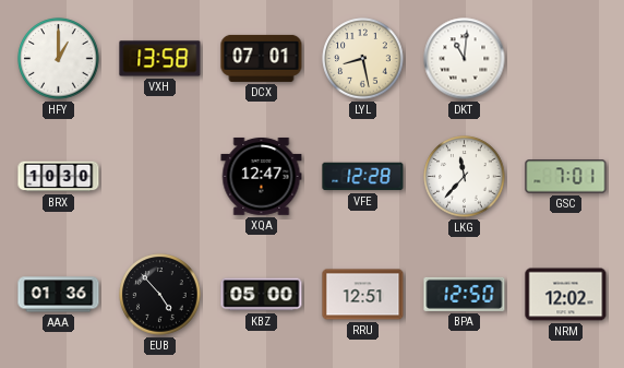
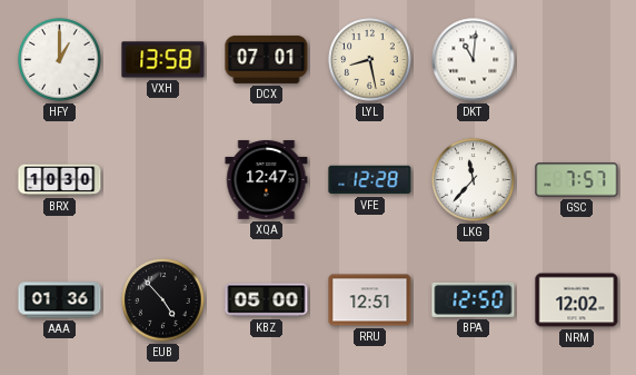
GSC: 7:01 -> 7:57
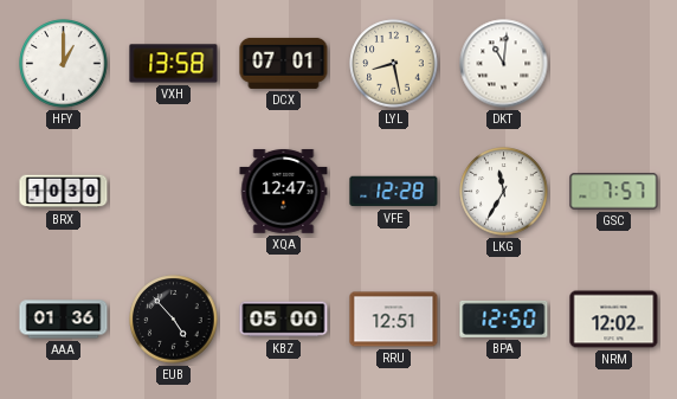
LKG: 11:37 -> 11:35
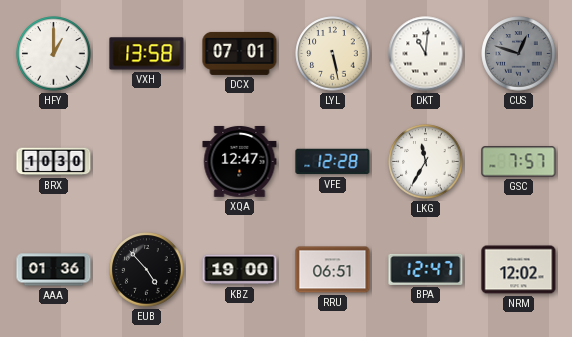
LYL: 8:28 -> 5:28
CUS: none -> 12:48
KBZ: 05:00 -> 19:00
RRU: 12:51 -> 06:51
BPA: 12:50 -> 12:47
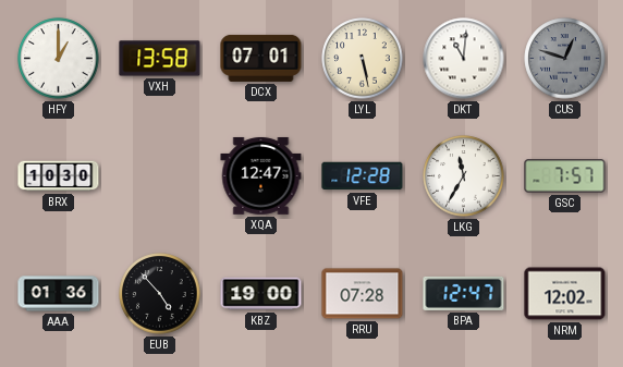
RRU: 06:51 -> 07:28
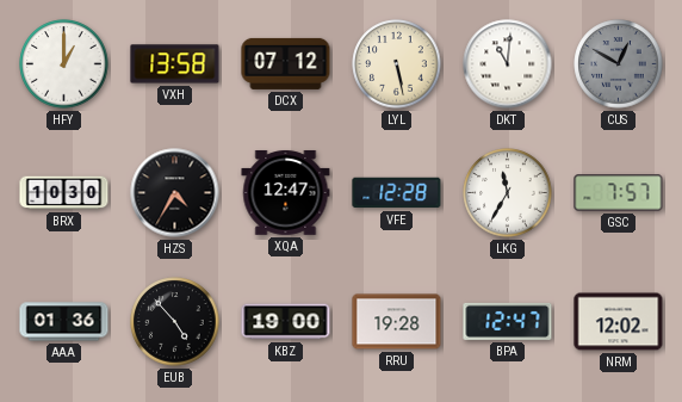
DCX: 07:01 -> 07:12
CUS: 12:48 -> 12:50
HZS: none -> 4:35
RRU: 07:28 -> 19:28
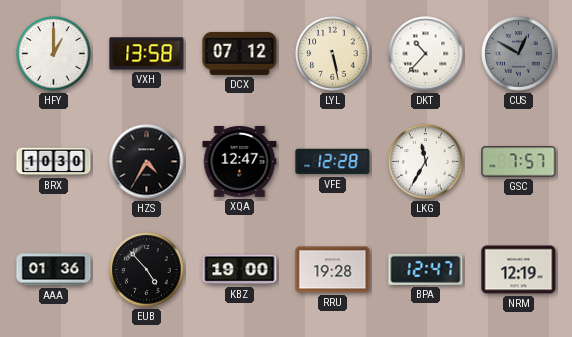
DKT: 11:01 -> 10:37
NRM: 12:02 -> 12:19
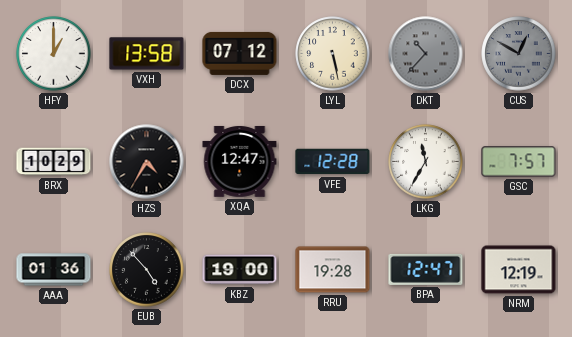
DKT dial: white -> grey
BRX: 10:30 -> 10:29
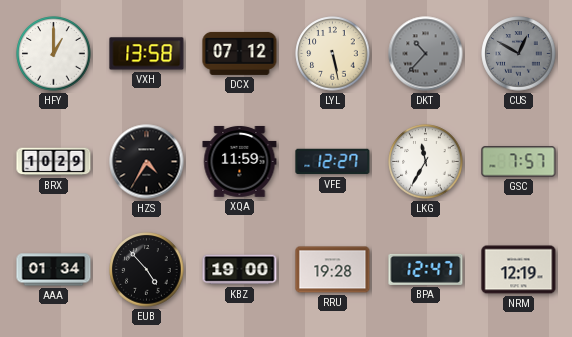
XQA: 12:47 -> 11:59
VFE: 12:28 -> 12:27
AAA: 01:36 -> 01:34
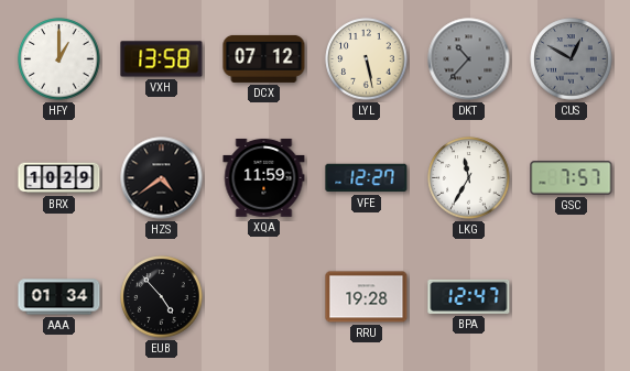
HZS: 4:35 -> 4:39
KBZ: 19:00 -> none
NRM: 12:19 -> none
